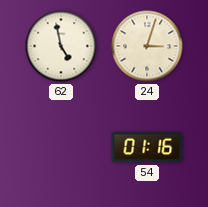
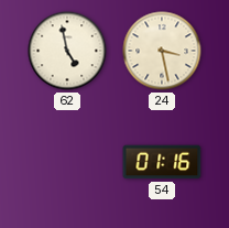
24: 3:03 -> 3:28
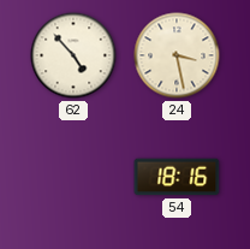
62: 4:58 -> 4:53
54: 01:16 -> 18:16
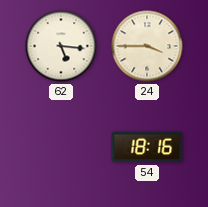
62: 4:53 -> 5:16
24: 3:28 -> 3:45
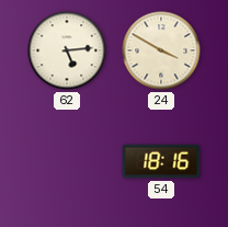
62: 5:16 -> 5:14
24: 3:45 -> 3:50
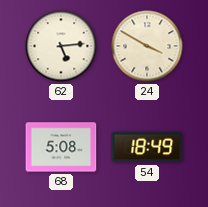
68: none -> 5:08
54: 18:16 -> 18:49
